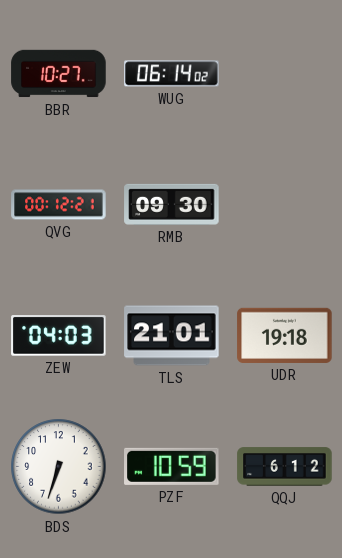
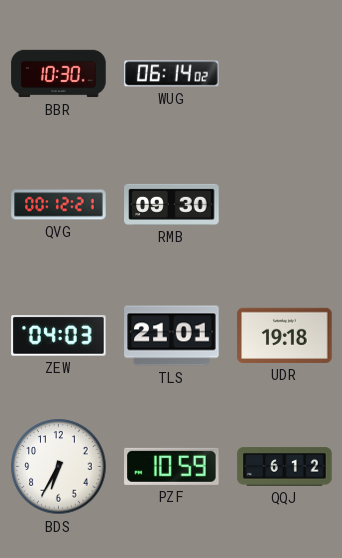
BBR: 10:27 -> 10:30
BDS: 6:33 -> 6:35
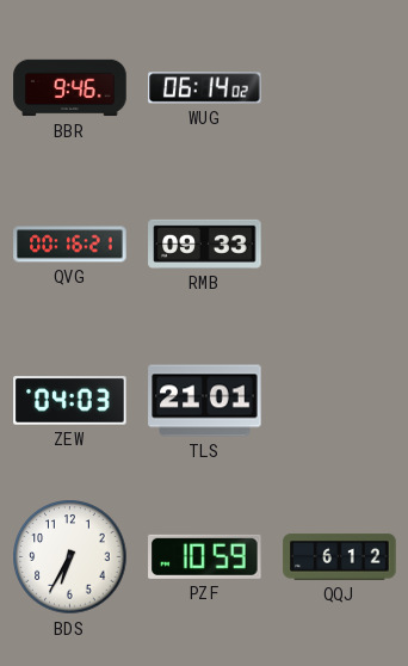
BBR: 10:30 -> 9:46
QVG: 00:12 -> 00:16
RMB: 09:30 -> 09:33
UDR: 19:18 -> none
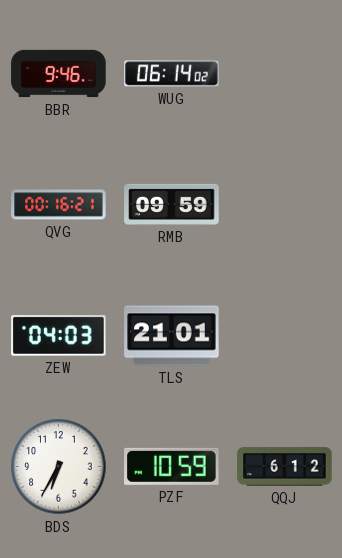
RMB: 09:33 -> 09:59
